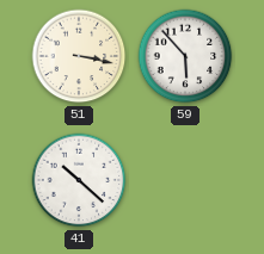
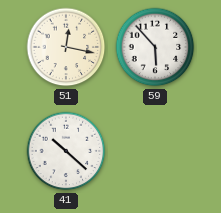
51: 3:17 -> 12:17
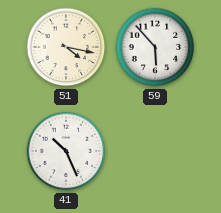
51: 12:17 -> 4:17
41: 10:22 -> 10:26
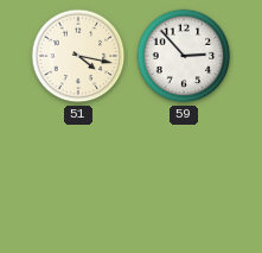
59: 5:53 -> 2:53
41: 10:26 -> none
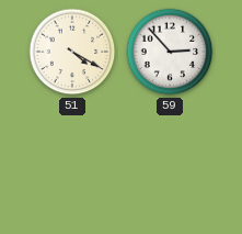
51: 4:17 -> 4:20
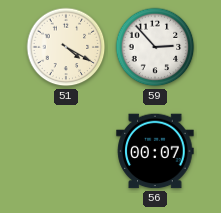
56: none -> 00:07
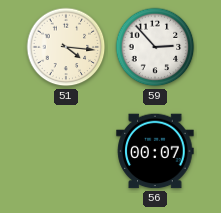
51: 4:20 -> 4:16
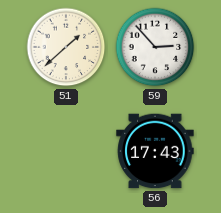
51: 4:16 -> 1:38
56: 00:07 -> 17:43
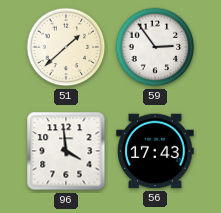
59: 2:53 -> 2:54
96: none -> 3:59
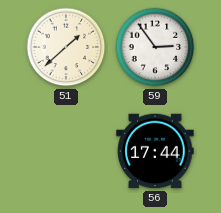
96: 3:59 -> none
56: 17:43 -> 17:44
